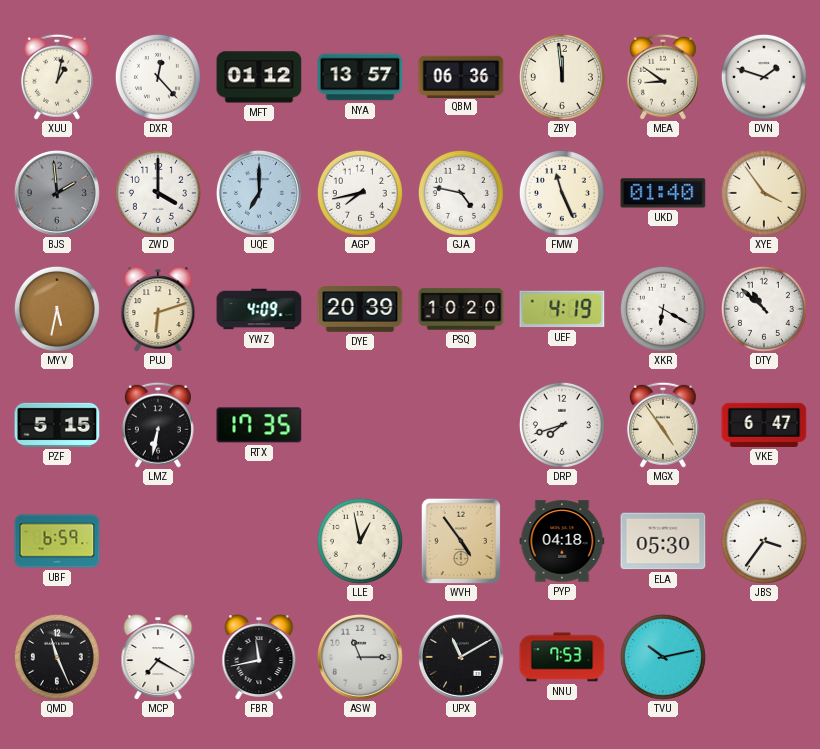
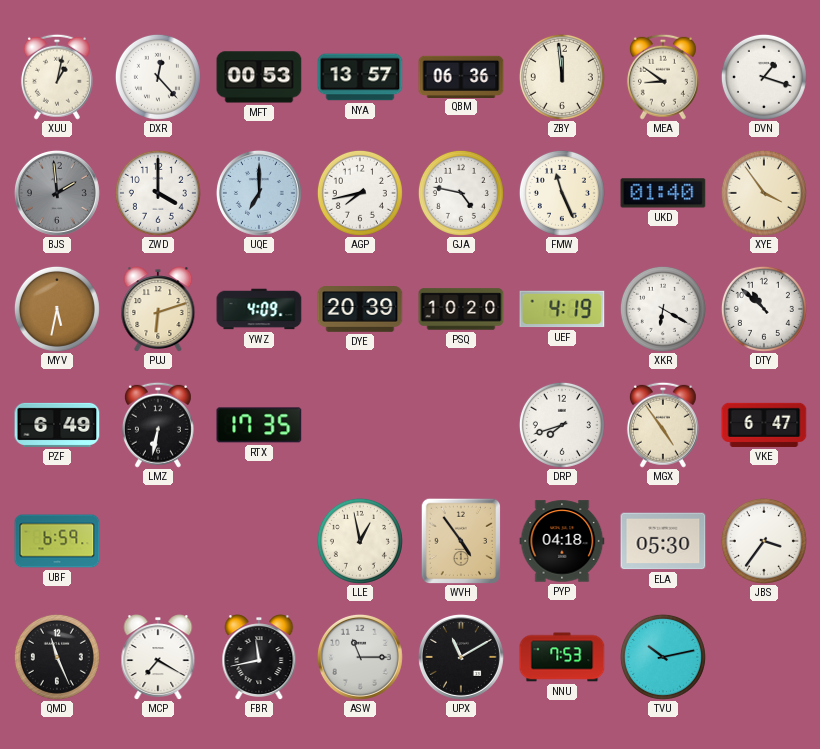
MFT: 01:12 -> 00:53
DVN: 1:48 -> 1:18
PZF: 5:15 -> 6:49
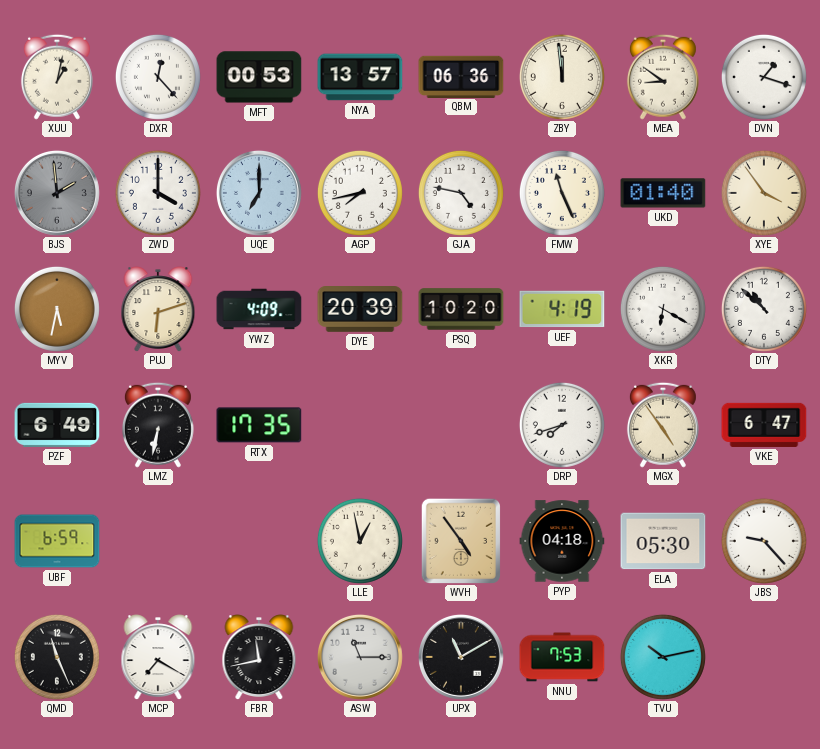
JBS: 3:36 -> 9:23
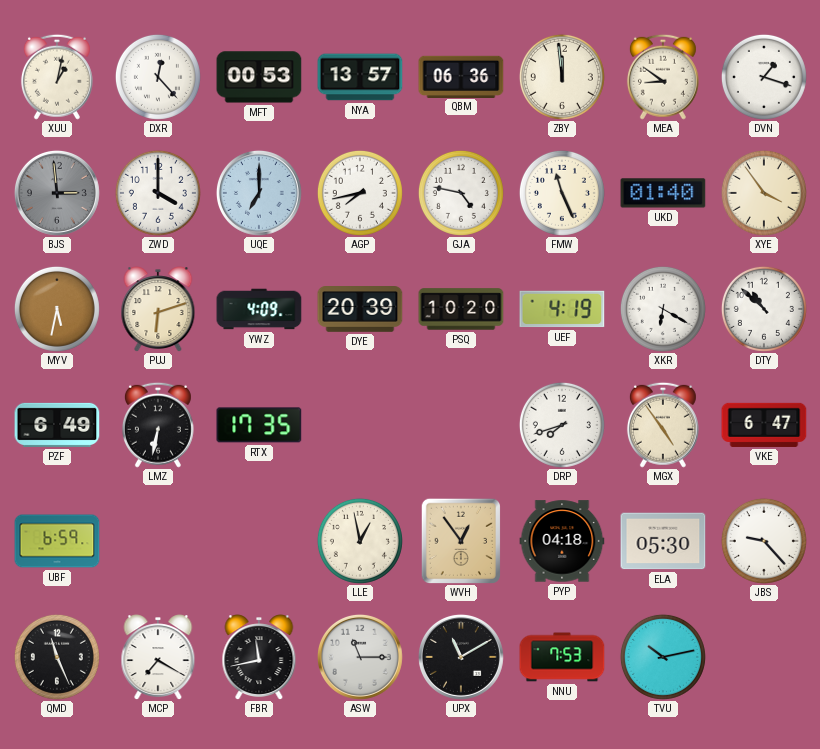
BJS: 1:59 -> 2:59
WVH: 4:54 -> 12:54
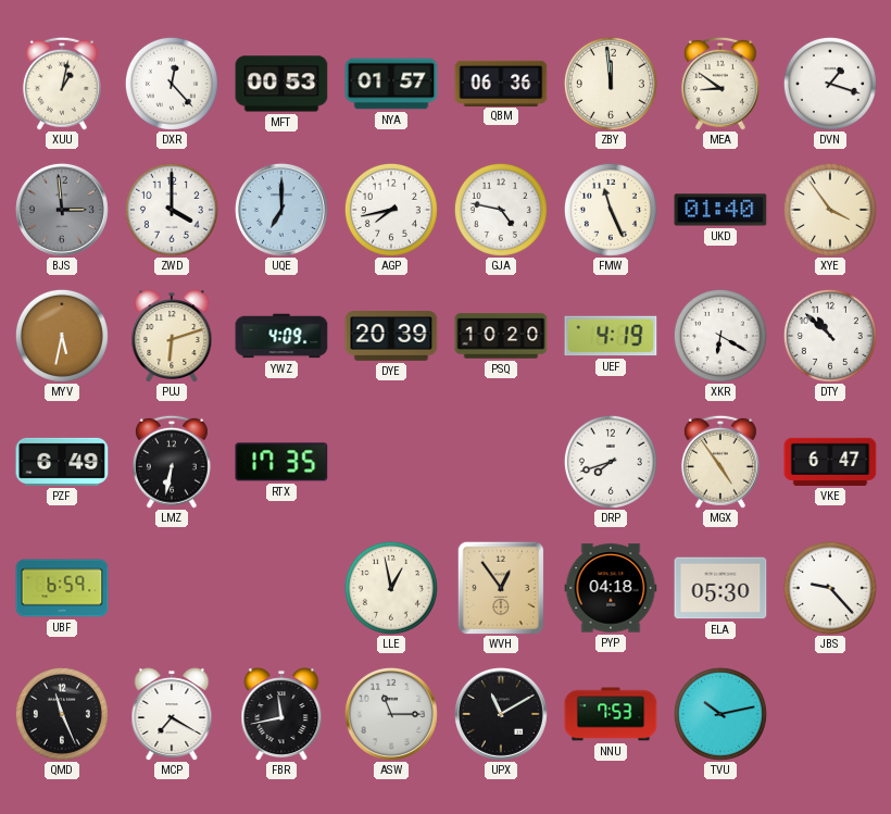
NYA: 13:57 -> 01:57
